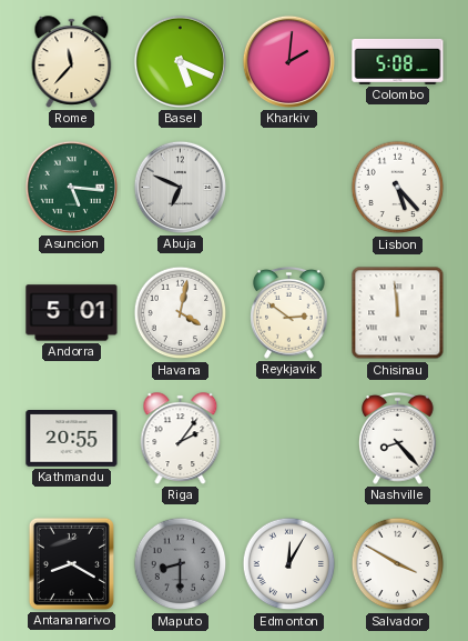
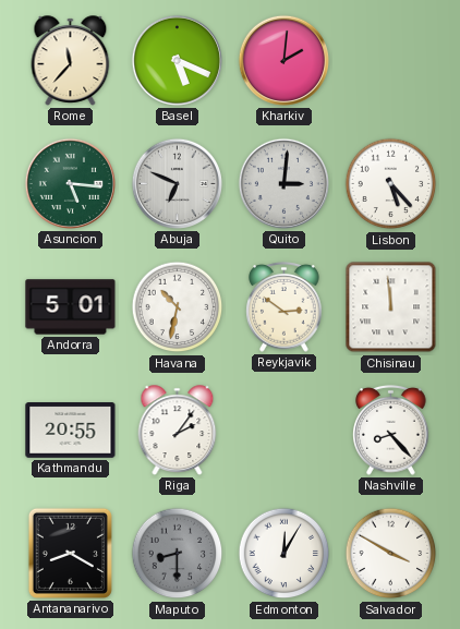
Colombo: 5:08 -> none
Quito: none -> 3:01
Havana: 4:02 -> 10:32
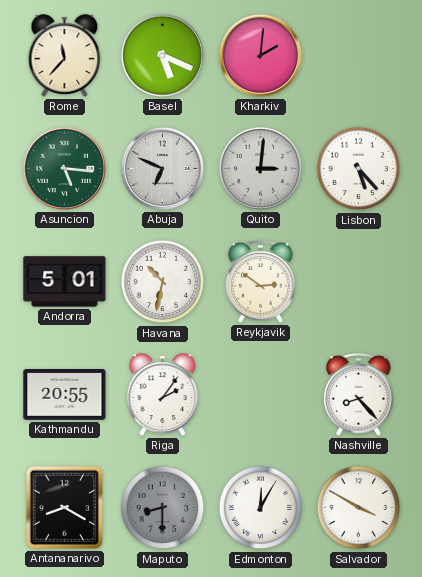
Chisinau: 11:59 -> none
